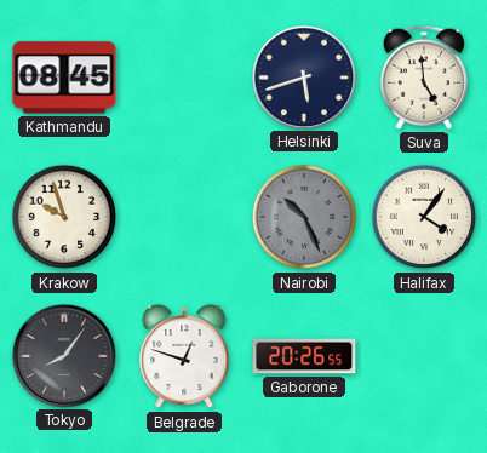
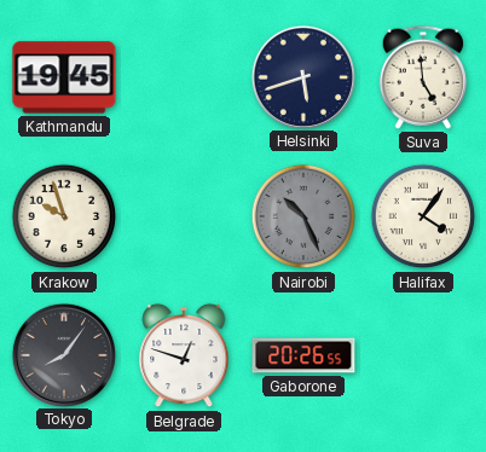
Kathmandu: 08:45 -> 19:45
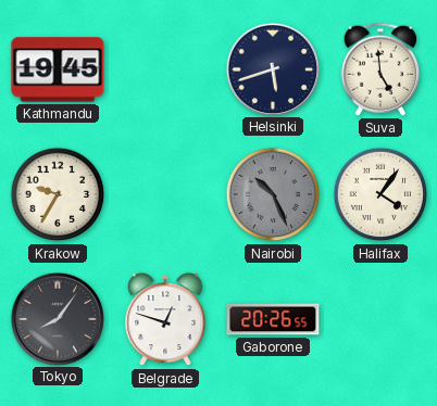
Krakow: 9:57 -> 9:35
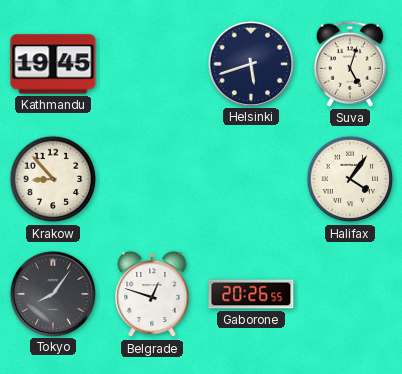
Suva: 4:59 -> 5:03
Krakow: 9:35 -> 8:53
Nairobi: 10:26 -> none
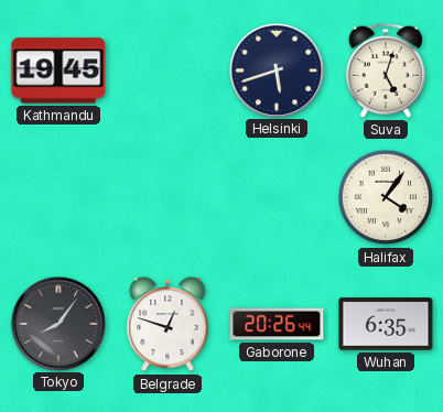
Krakow: 8:53 -> none
Gaborone: 20:26:55 -> 20:26:44
Wuhan: none -> 6:35
